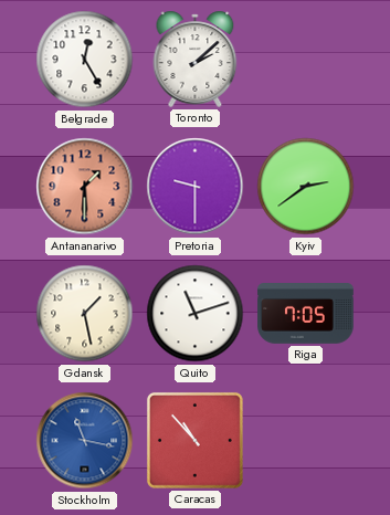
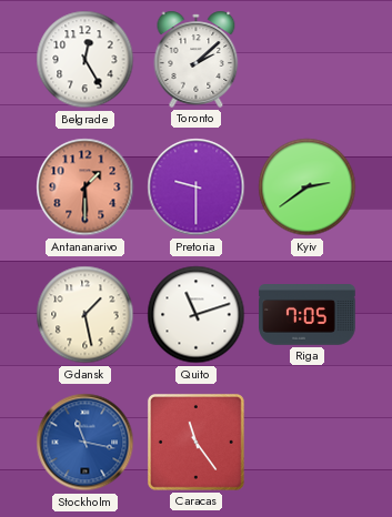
Caracas: 10:53 -> 11:24
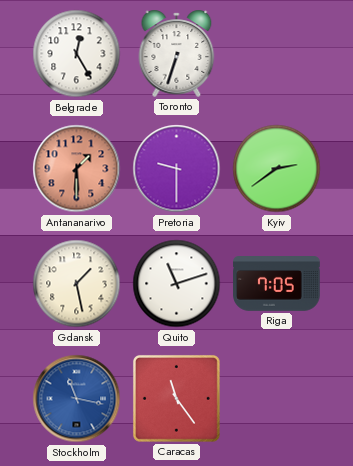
Toronto: 2:08 -> 6:33
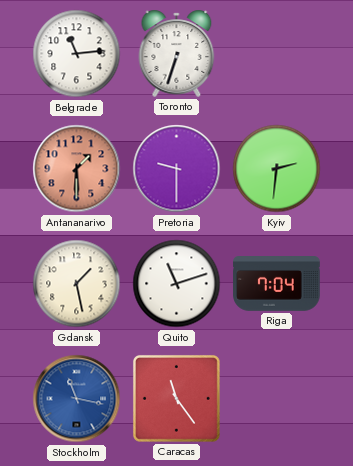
Belgrade: 12:25 -> 11:14
Kyiv: 2:39 -> 2:31
Riga: 7:05 -> 7:04
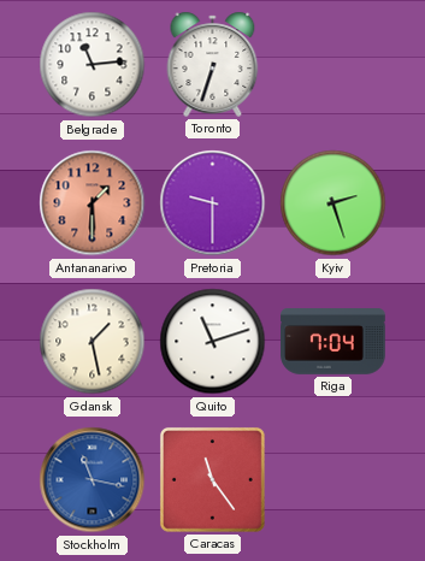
Kyiv: 2:31 -> 2:27
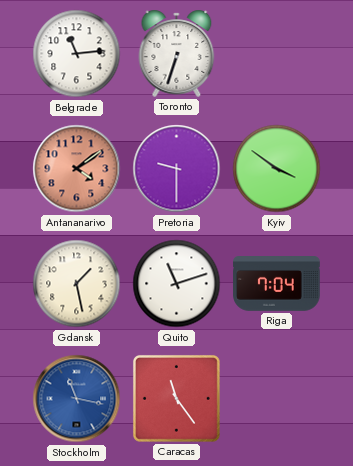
Antananarivo: 1:30 -> 4:09
Kyiv: 2:27 -> 3:51
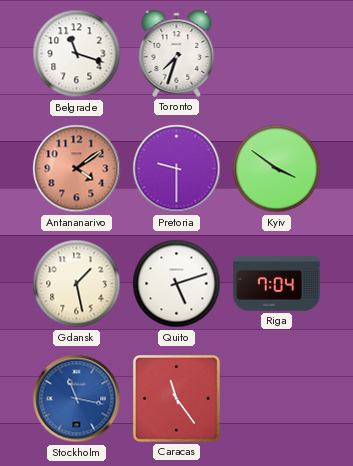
Belgrade: 11:14 -> 11:18
Toronto: 6:33 -> 7:33
Quito: 11:12 -> 5:12
